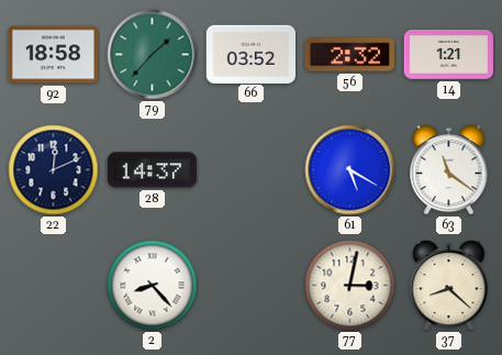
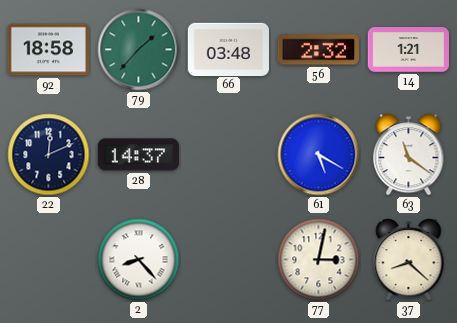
66: 03:52 -> 03:48
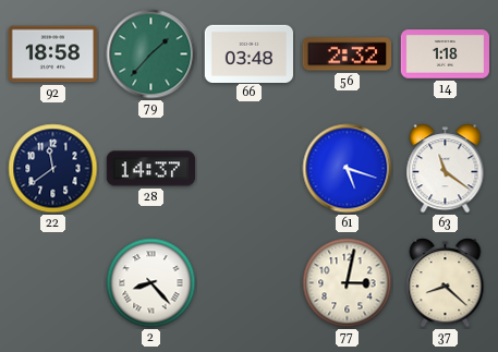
14: 1:21 -> 1:18
22: 12:11 -> 11:39
61: 5:20 -> 5:18
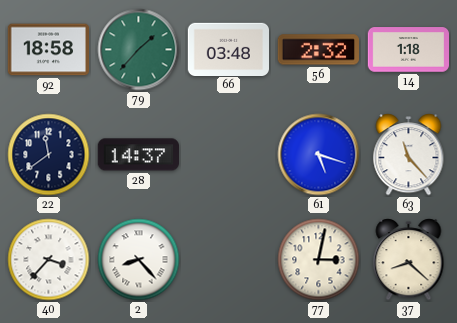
63: 11:21 -> 11:23
40: none -> 3:37
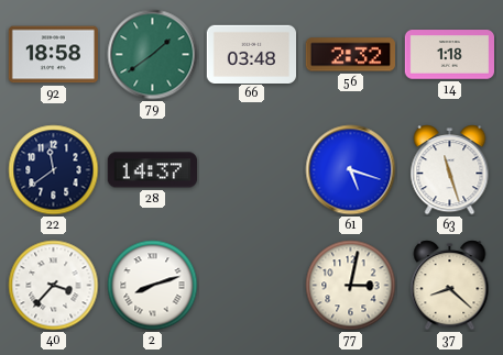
79: 1:37 -> 1:39
63: 11:23 -> 11:27
2: 8:23 -> 8:12
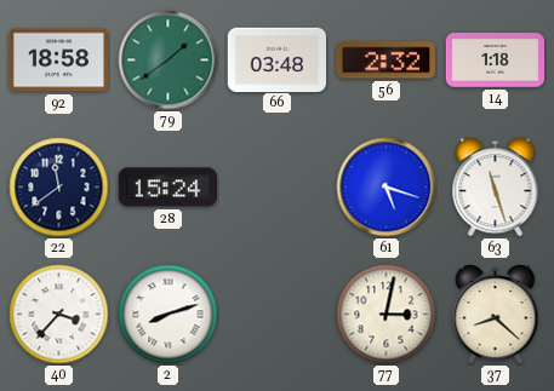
28: 14:37 -> 15:24
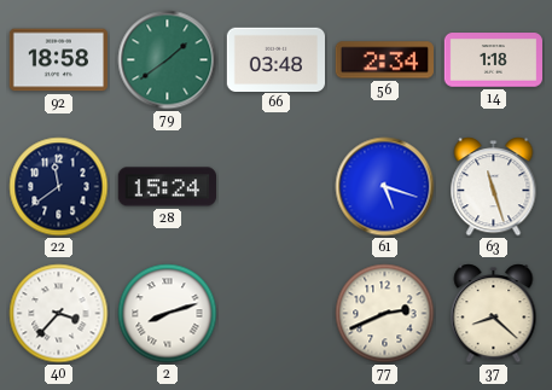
56: 2:32 -> 2:34
77: 3:02 -> 2:41
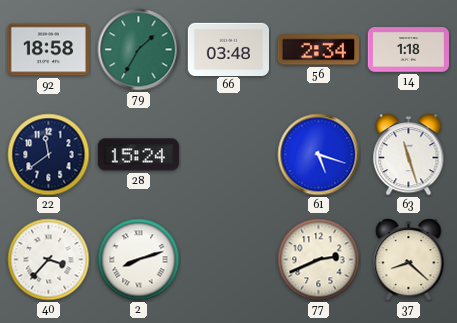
79: 1:39 -> 1:35
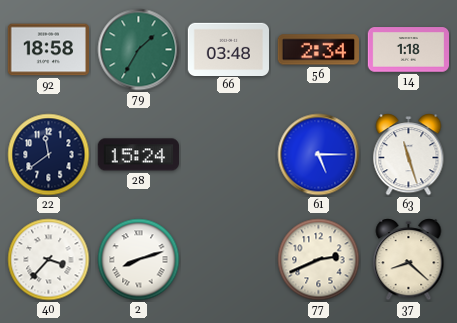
61: 5:18 -> 5:15
